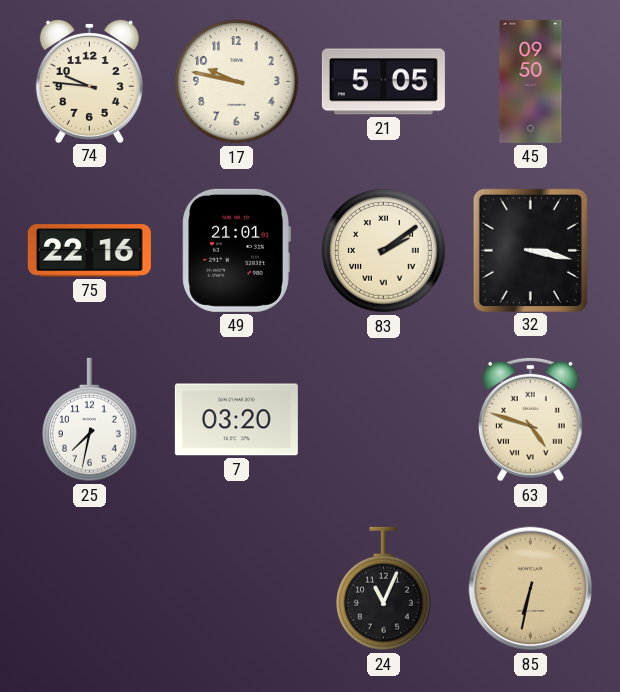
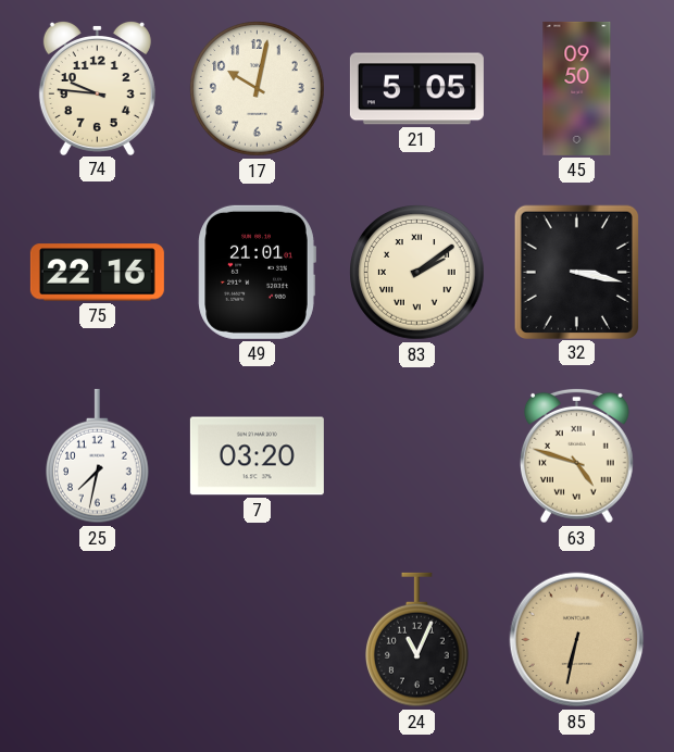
17: 9:47 -> 10:02
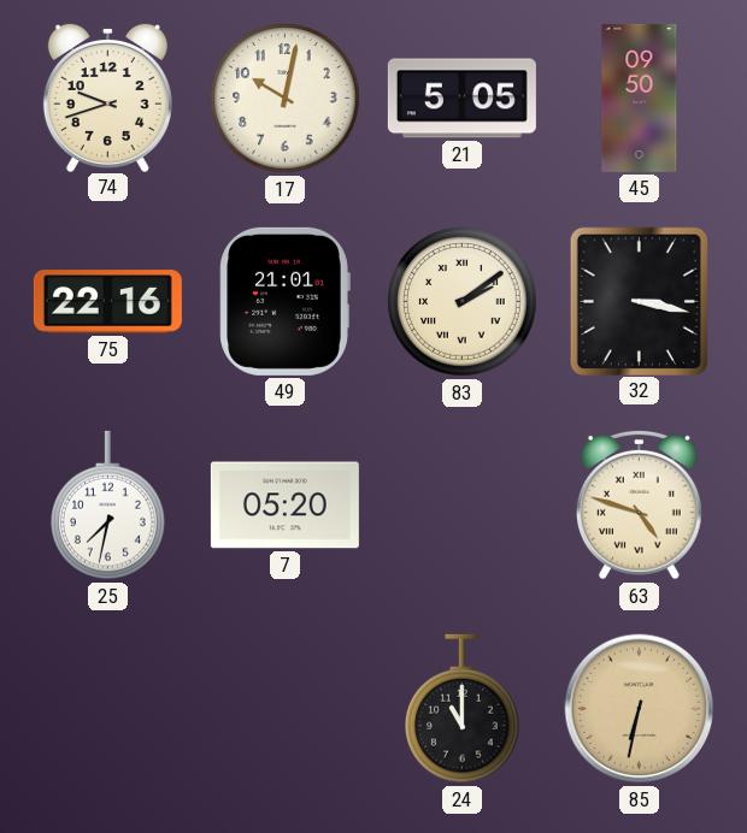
74: 9:46 -> 9:42
7: 03:20 -> 05:20
24: 11:04 -> 11:00
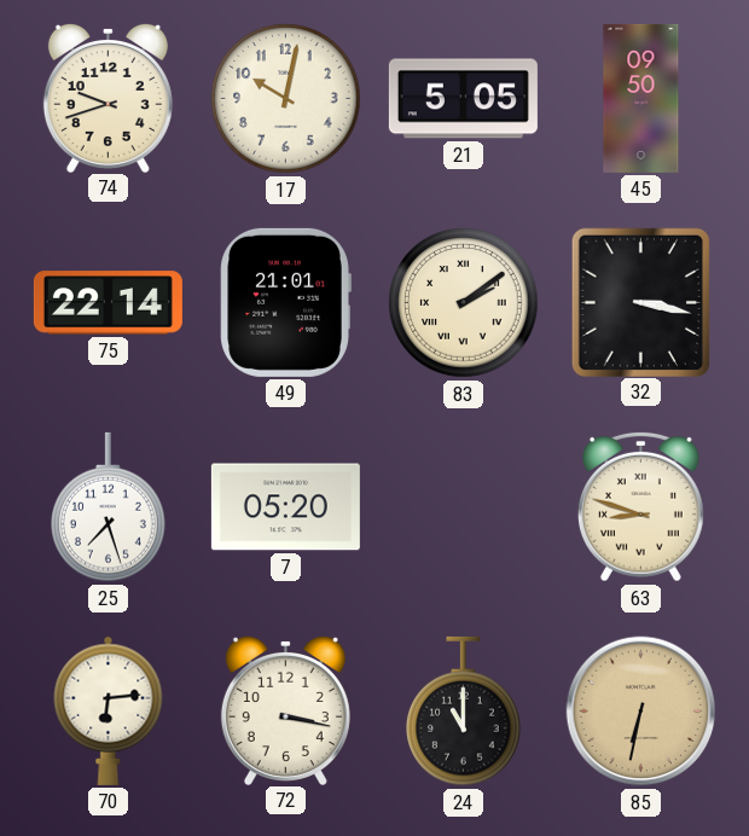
75: 22:16 -> 22:14
25: 7:32 -> 7:27
63: 4:48 -> 8:48
70: none -> 6:14
72: none -> 3:17
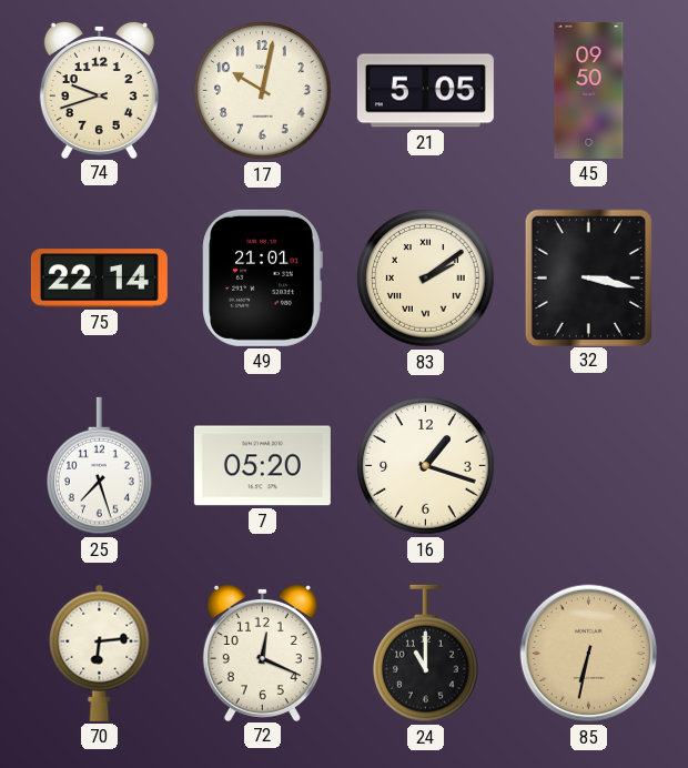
16: none -> 1:18
63: 8:48 -> none
72: 3:17 -> 12:19
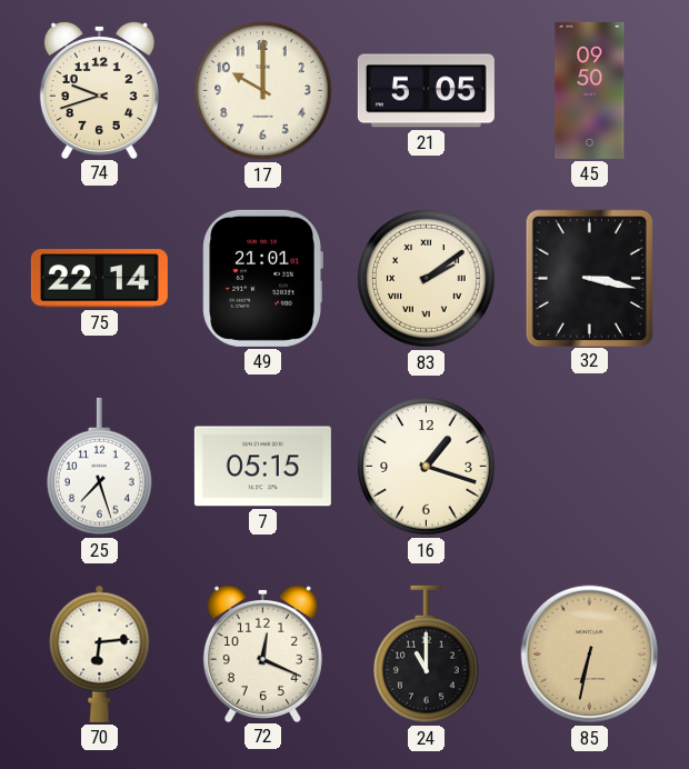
17: 10:02 -> 10:00
7: 05:20 -> 05:15
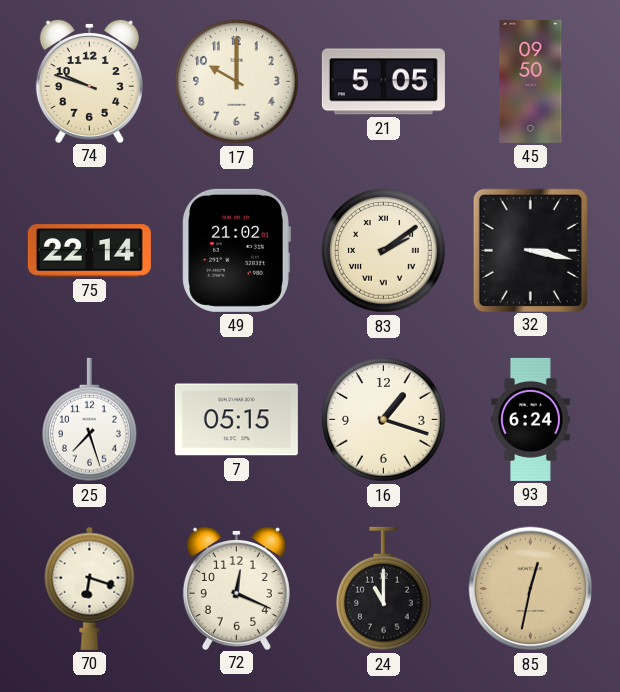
74: 9:42 -> 9:48
49: 21:01 -> 21:02
93: none -> 6:24
70: 6:14 -> 6:18
85: 6:32 -> 12:32
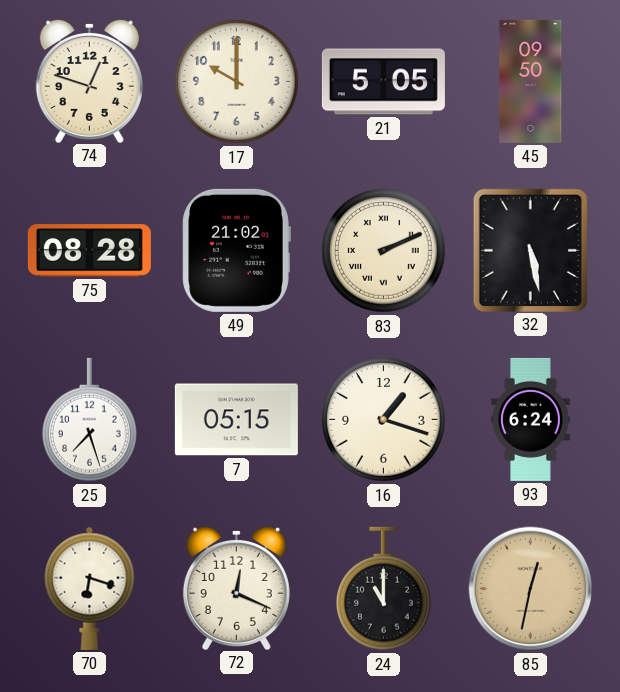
74: 9:48 -> 12:48
75: 22:14 -> 08:28
83: 2:09 -> 2:11
32: 3:17 -> 5:28
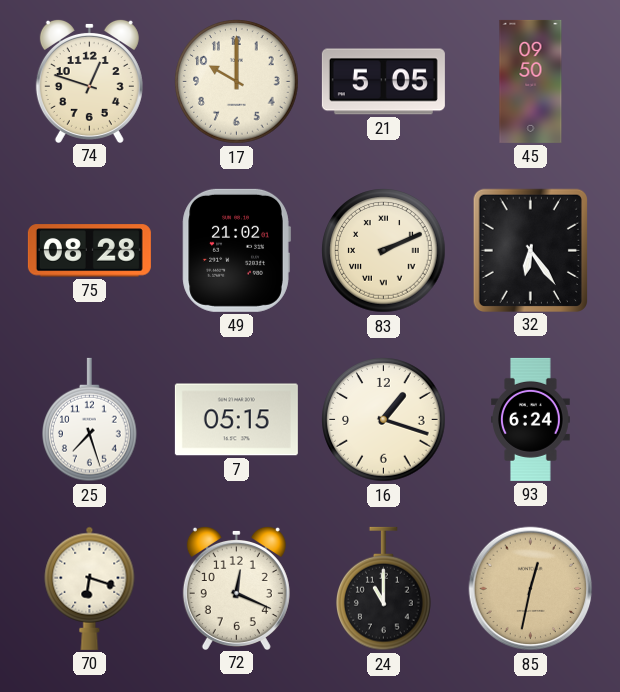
32: 5:28 -> 6:24
